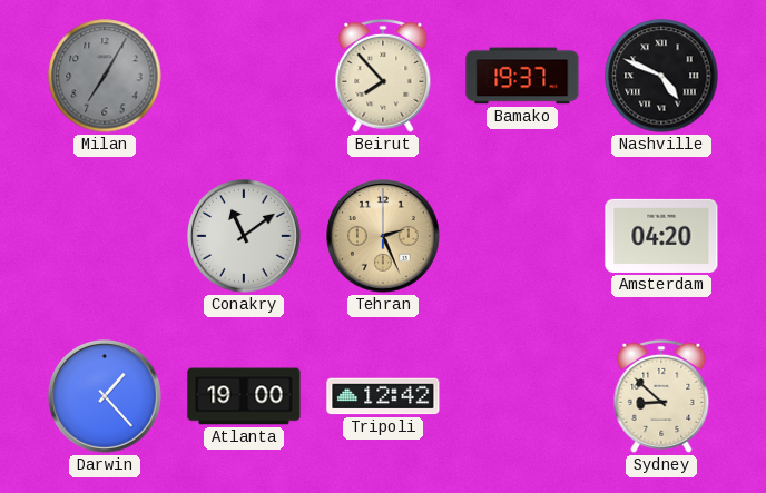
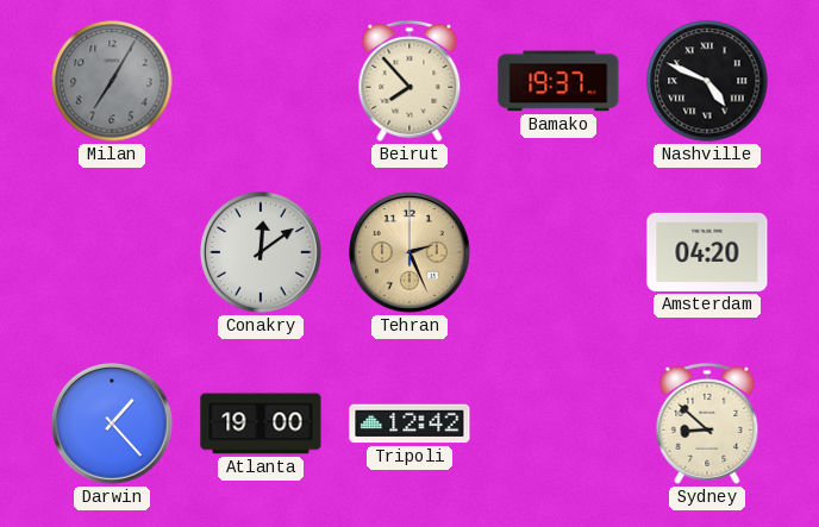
Conakry: 11:09 -> 12:09
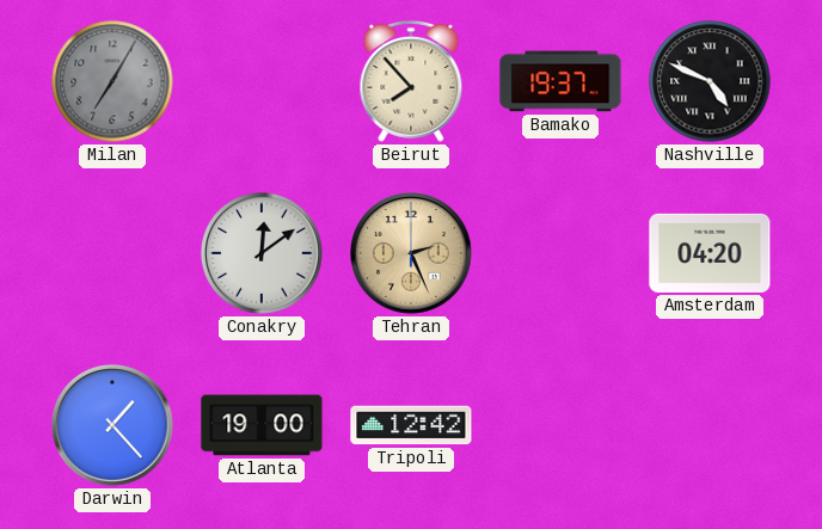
Sydney: 8:52 -> none
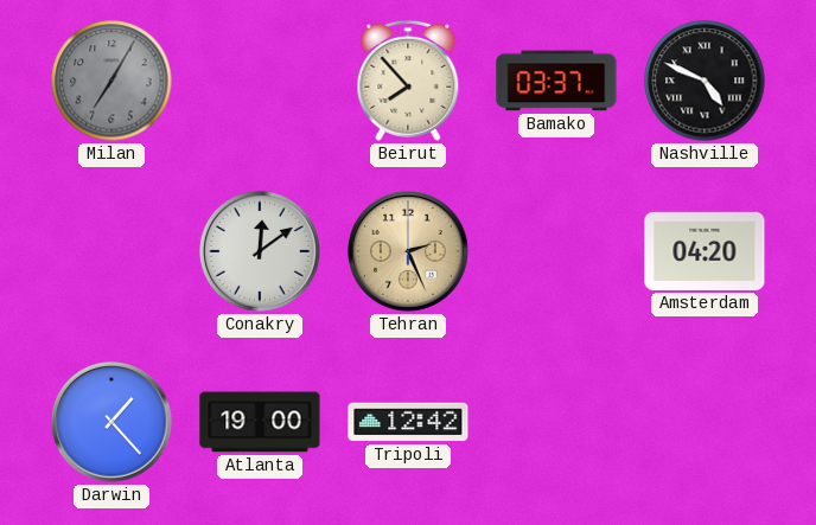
Bamako: 19:37 -> 03:37
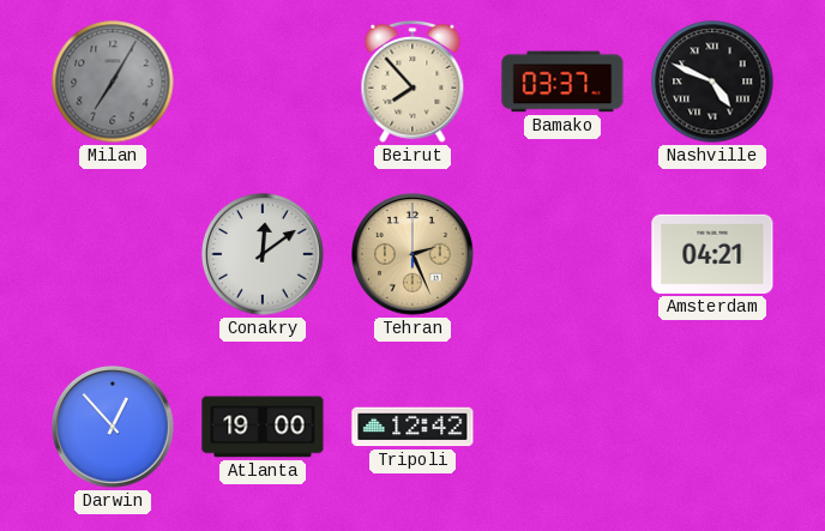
Amsterdam: 04:20 -> 04:21
Darwin: 1:23 -> 12:53
